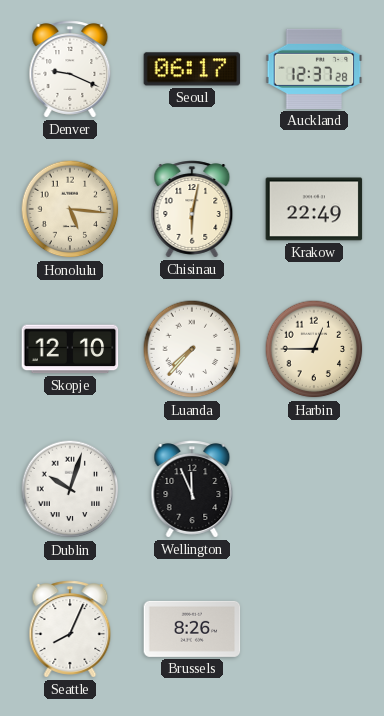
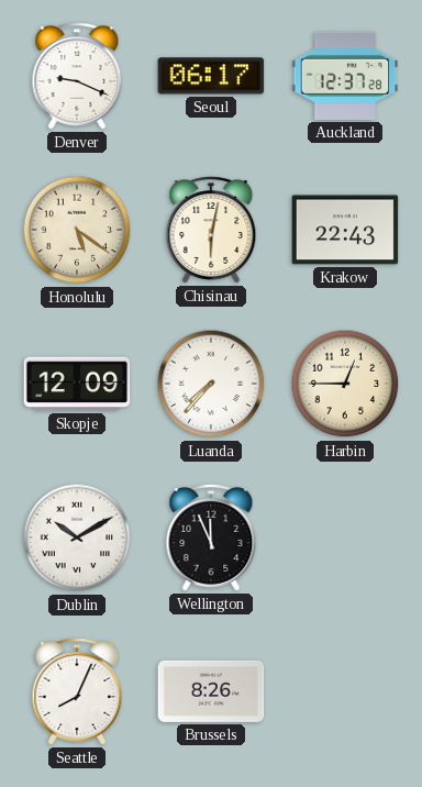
Honolulu: 5:16 -> 5:21
Krakow: 22:49 -> 22:43
Skopje: 12:10 -> 12:09
Dublin: 10:03 -> 10:10
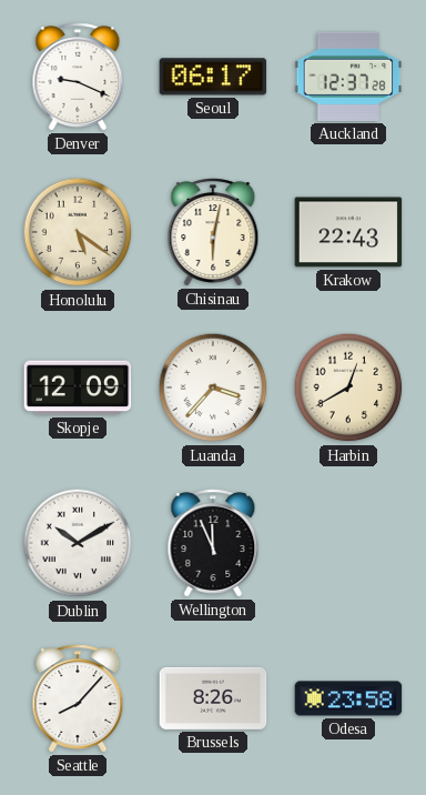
Luanda: 7:37 -> 3:37
Harbin: 12:45 -> 12:40
Seattle: 8:04 -> 8:07
Odesa: none -> 23:58
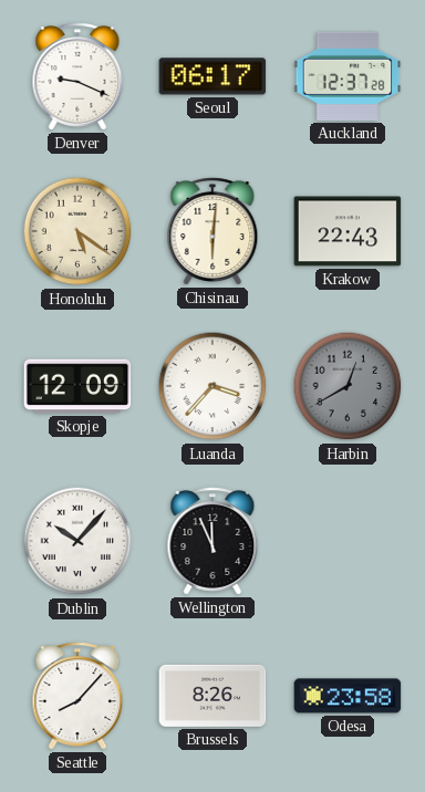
Chisinau: 6:02 -> 6:01
Harbin dial: cream -> grey
Dublin: 10:10 -> 10:07
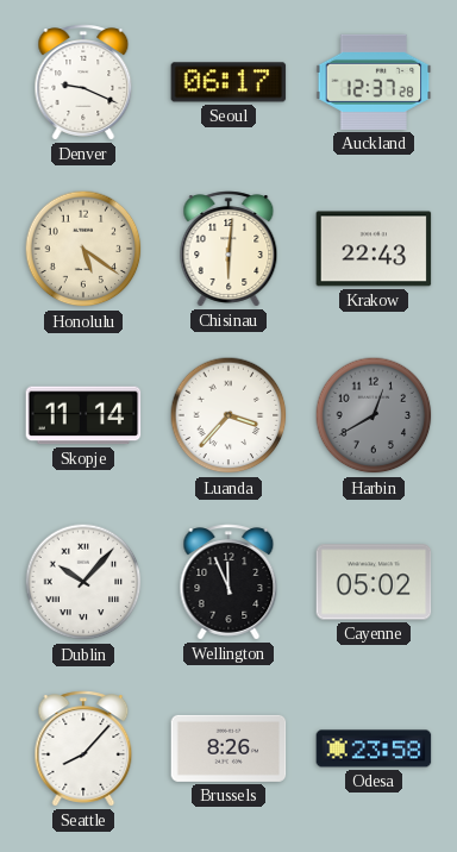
Skopje: 12:09 -> 11:14
Cayenne: none -> 05:02
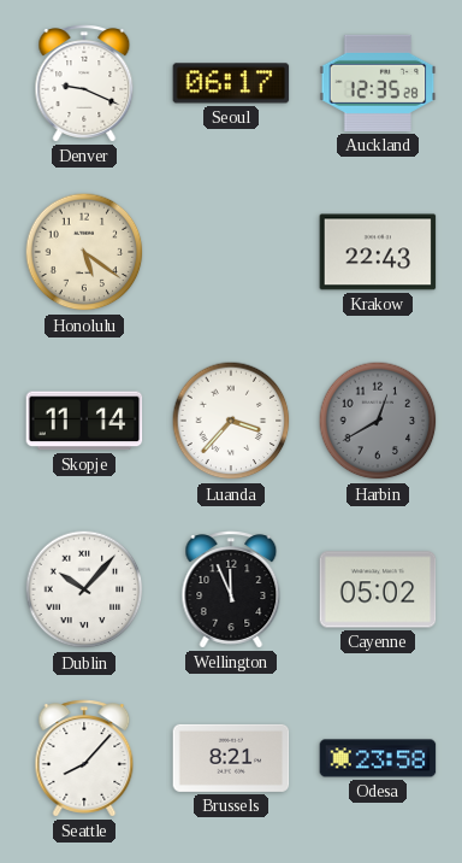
Auckland: 12:37 -> 12:35
Chisinau: 6:01 -> none
Brussels: 8:26 -> 8:21
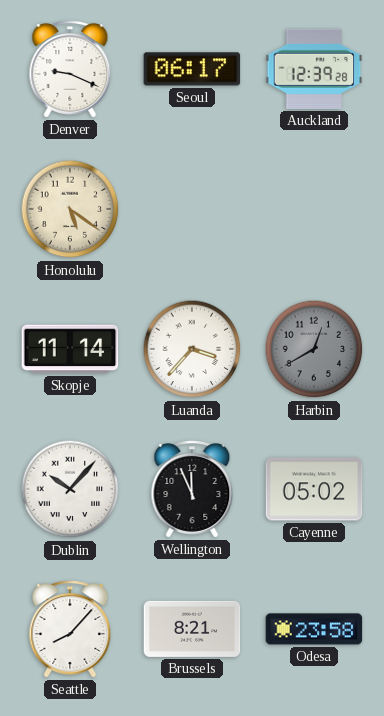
Auckland: 12:35 -> 12:39
Krakow: 22:43 -> none
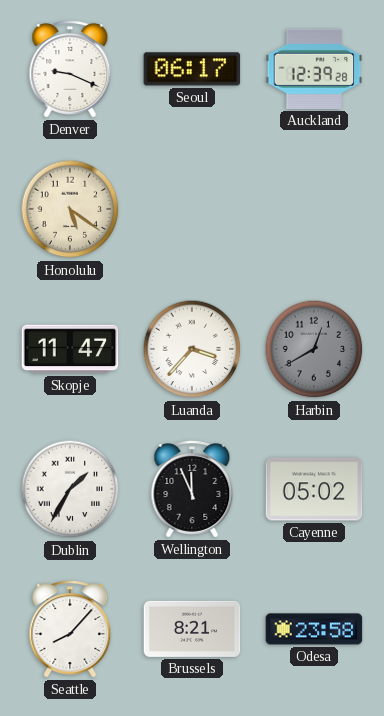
Skopje: 11:14 -> 11:47
Dublin: 10:07 -> 1:35
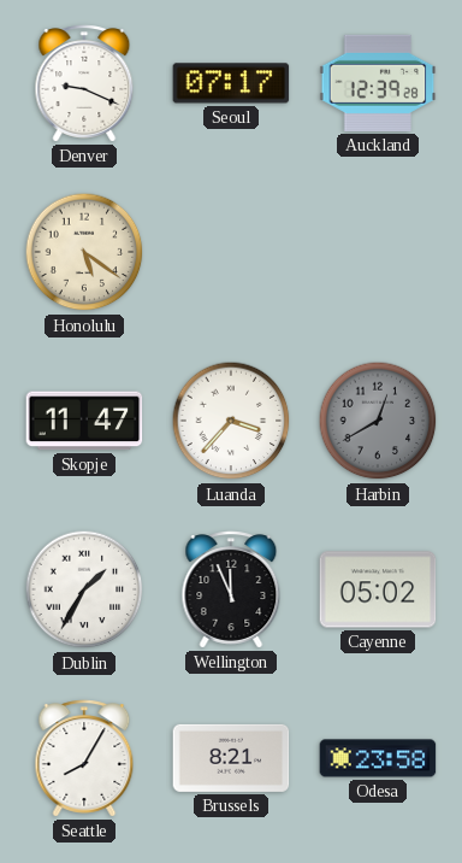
Seoul: 06:17 -> 07:17
Seattle: 8:07 -> 8:05
